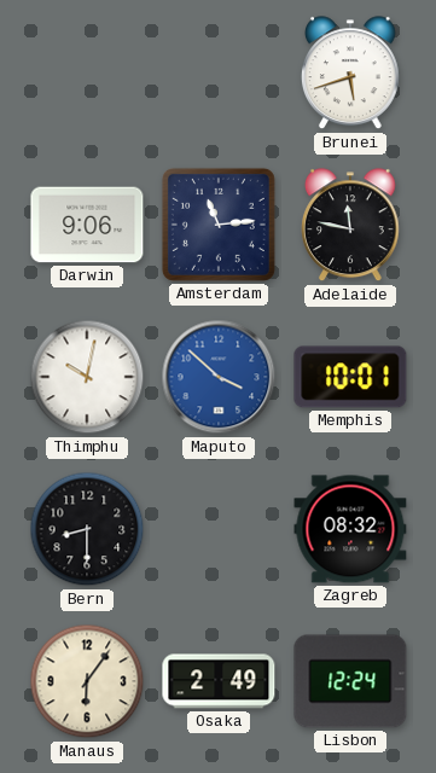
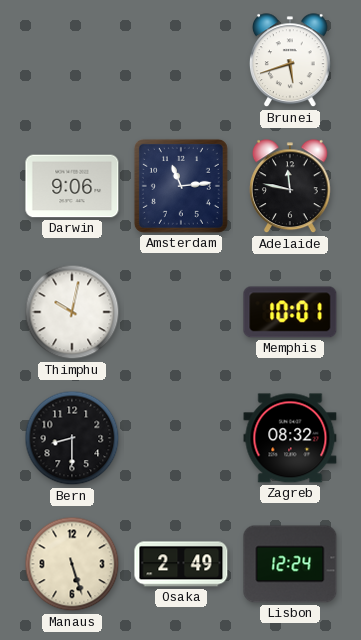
Maputo: 3:52 -> none
Manaus: 6:06 -> 5:27
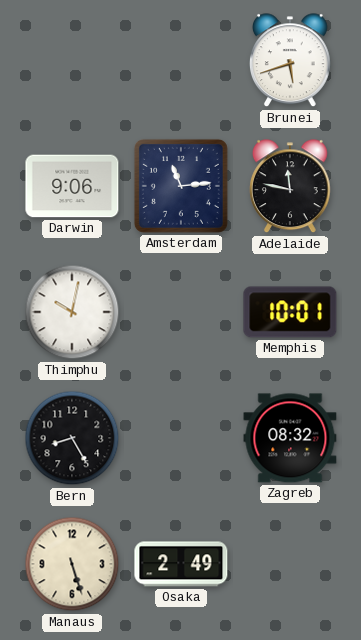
Bern: 8:30 -> 8:25
Lisbon: 12:24 -> none
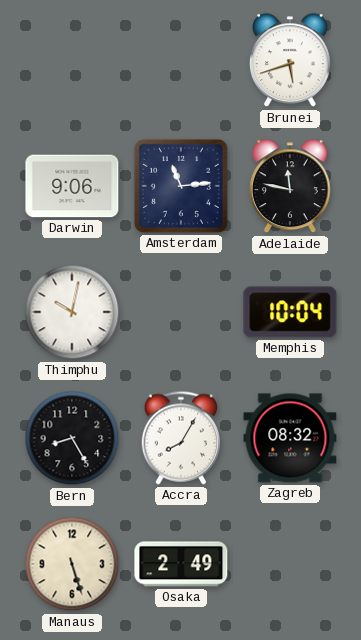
Memphis: 10:01 -> 10:04
Accra: none -> 8:05
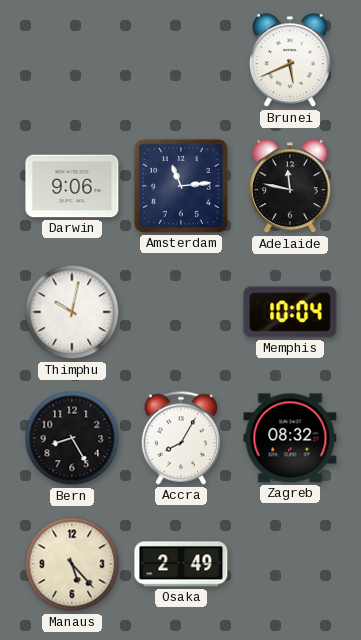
Brunei: 5:42 -> 5:41
Manaus: 5:27 -> 5:23
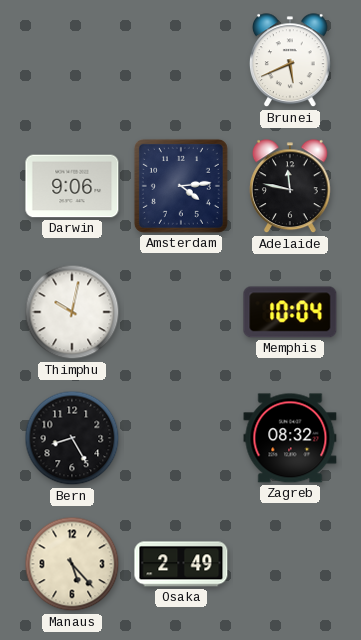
Amsterdam: 11:14 -> 4:14
Accra: 8:05 -> none
